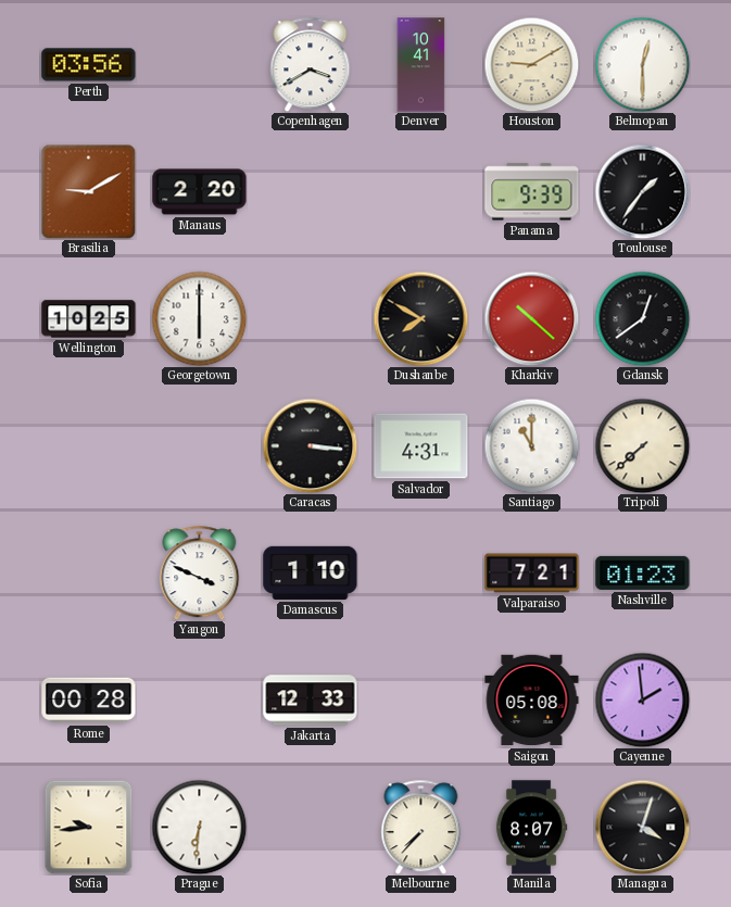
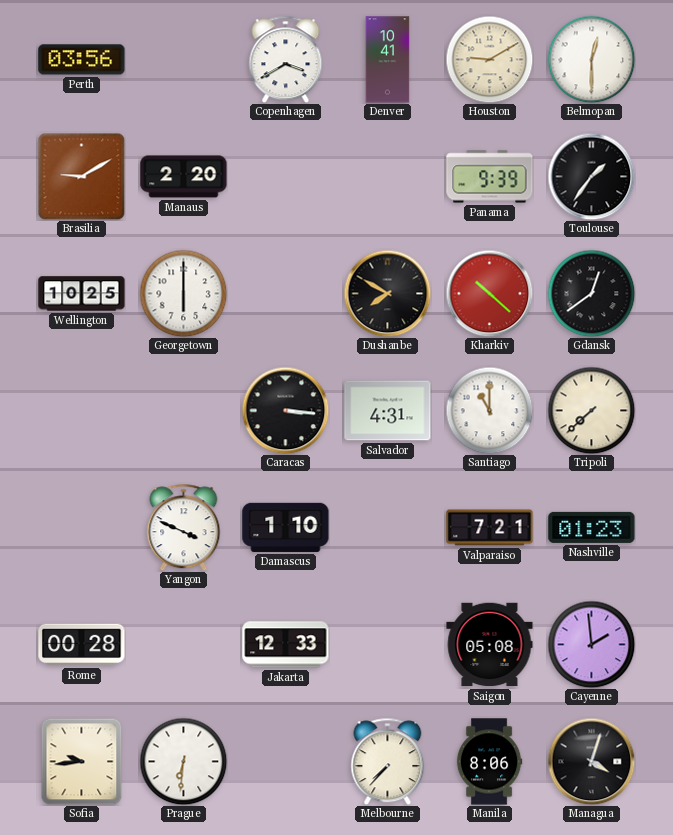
Manila: 8:07 -> 8:06
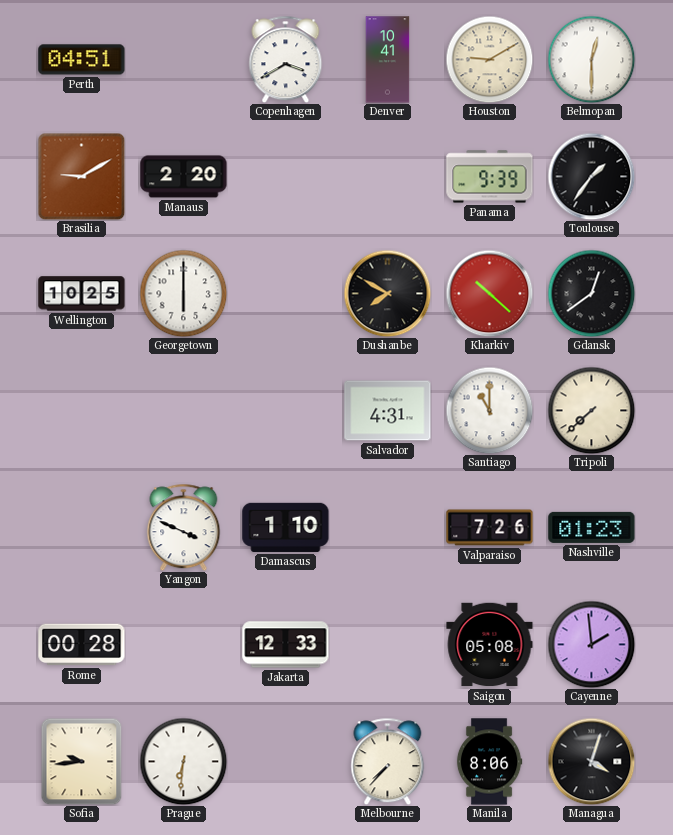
Perth: 03:56 -> 04:51
Caracas: 3:16 -> none
Valparaiso: 7:21 -> 7:26
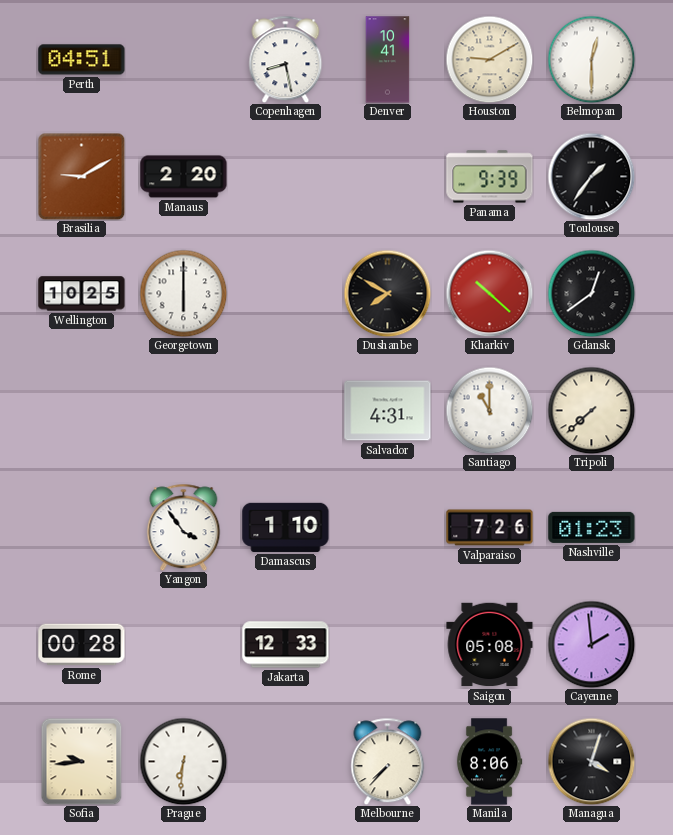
Copenhagen: 3:40 -> 8:28
Yangon: 3:49 -> 3:54
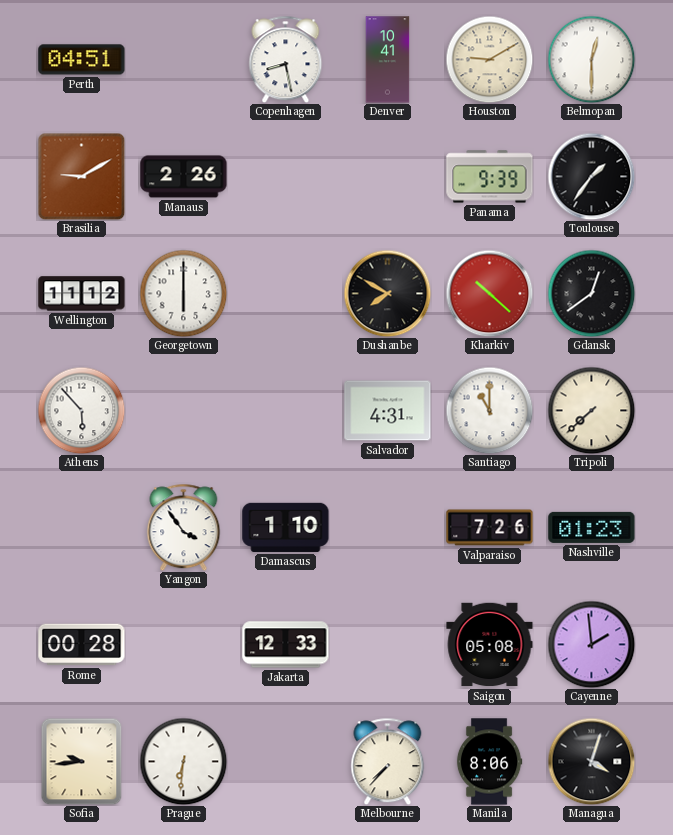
Manaus: 2:20 -> 2:26
Wellington: 10:25 -> 11:12
Athens: none -> 5:53
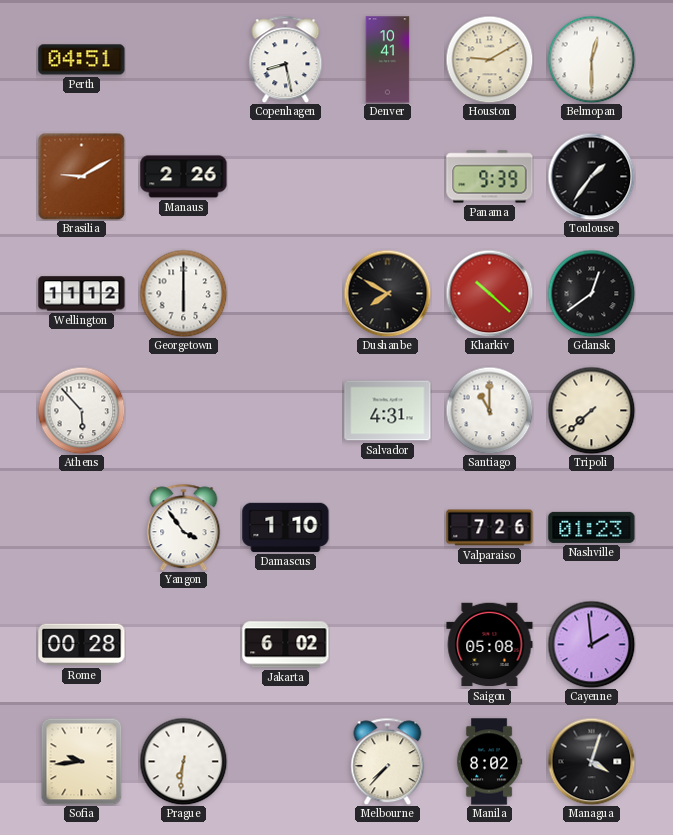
Jakarta: 12:33 -> 6:02
Manila: 8:06 -> 8:02
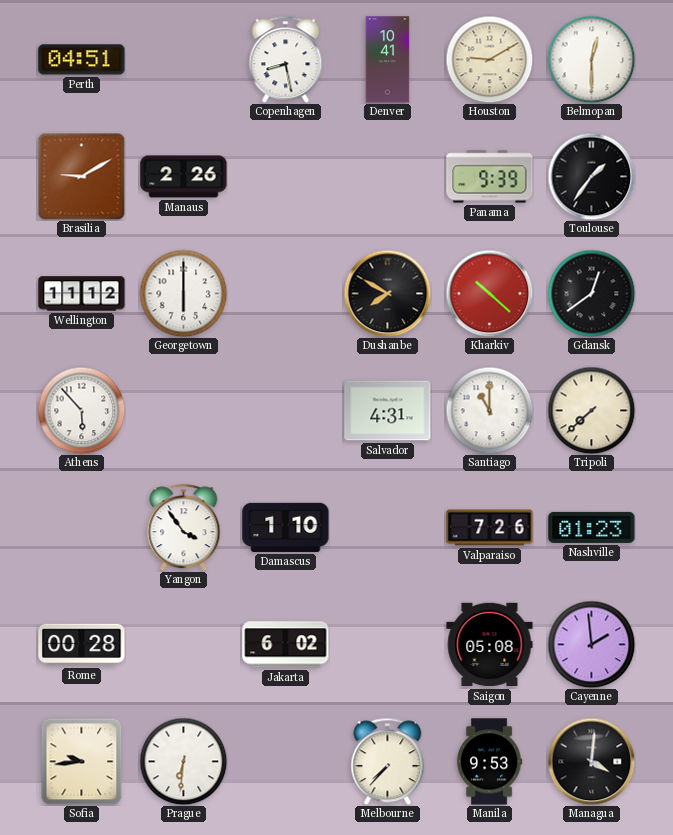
Manila: 8:02 -> 9:53
Managua: 4:03 -> 4:01
